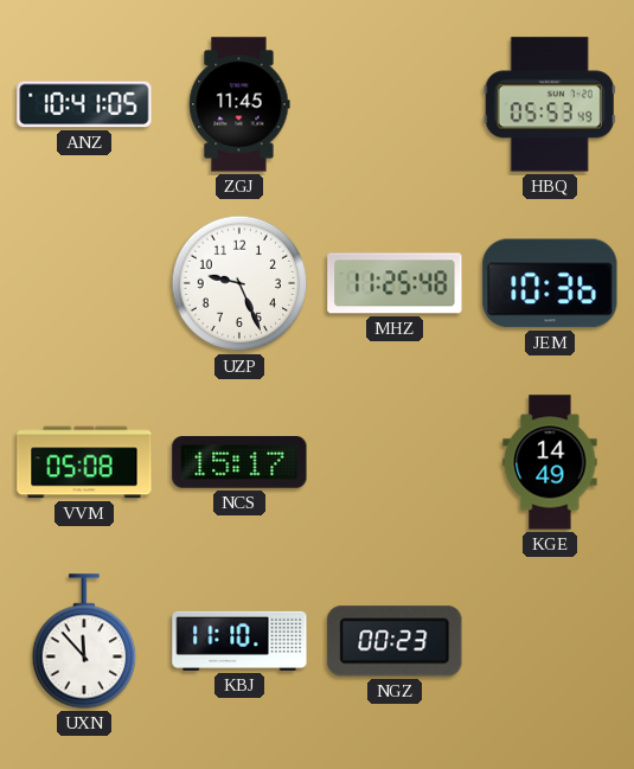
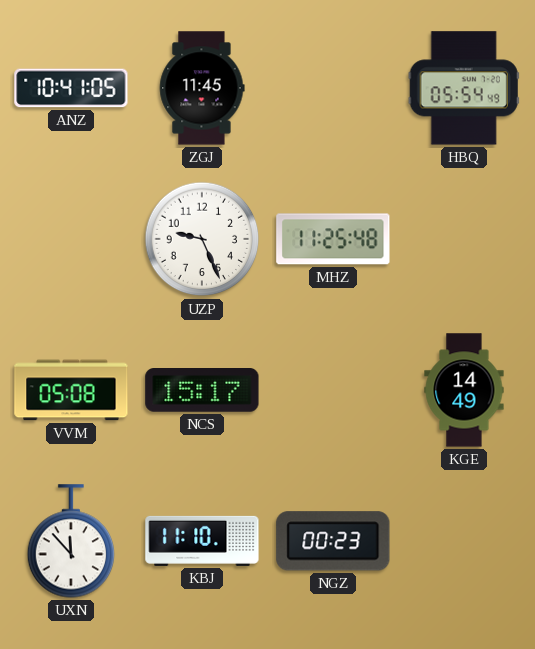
HBQ: 05:53 -> 05:54
JEM: 10:36 -> none
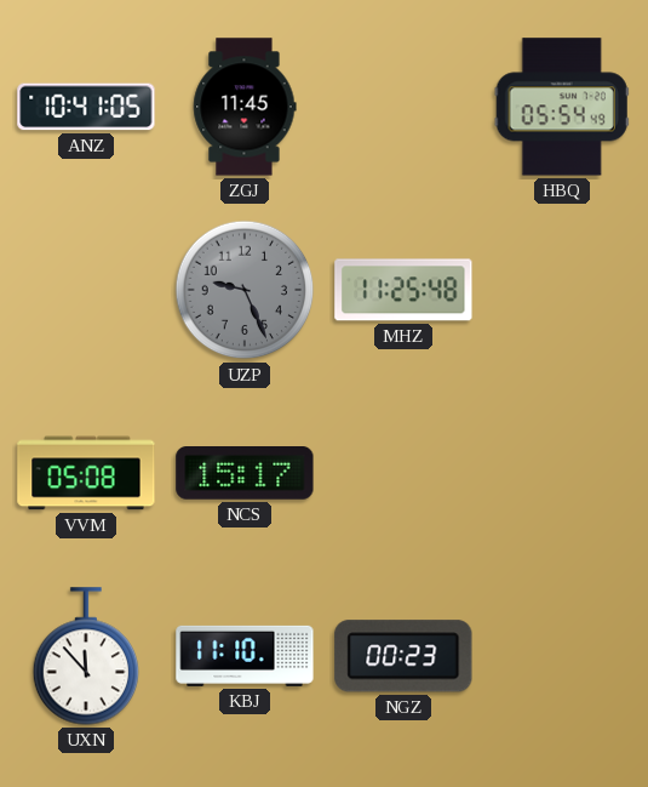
UZP dial: white -> grey
KGE: 14:49 -> none
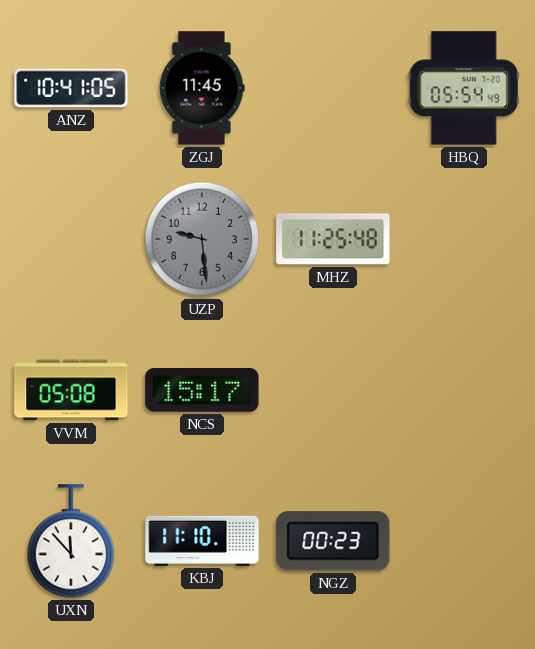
UZP: 9:26 -> 9:29
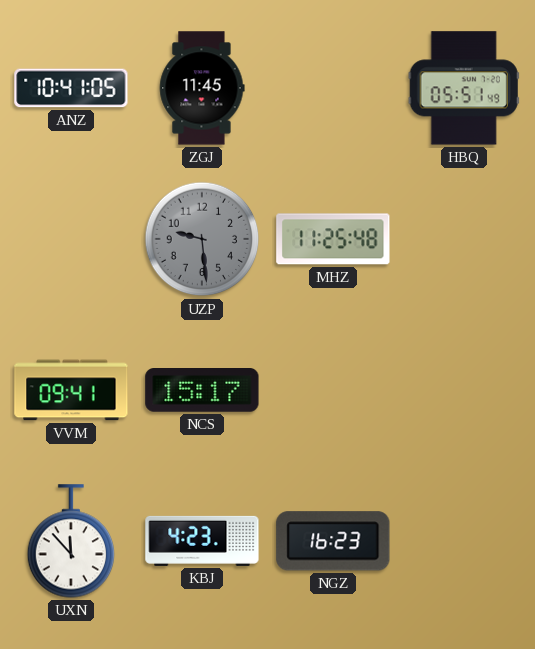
HBQ: 05:54 -> 05:51
VVM: 05:08 -> 09:41
KBJ: 11:10 -> 4:23
NGZ: 00:23 -> 16:23
